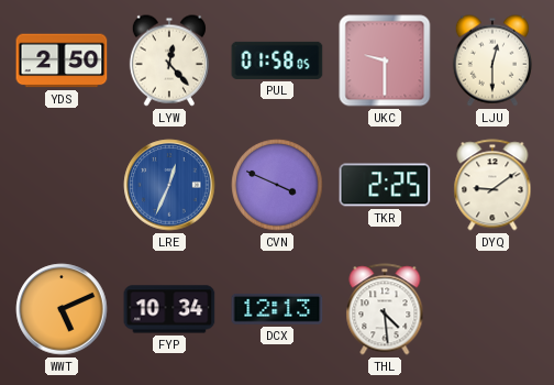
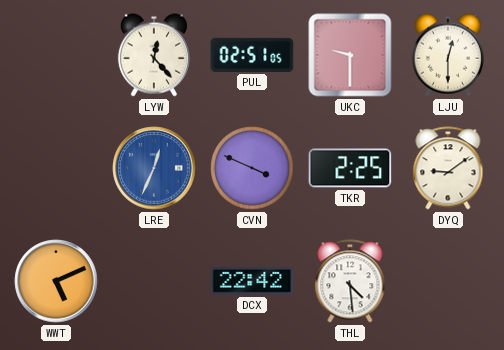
YDS: 2:50 -> none
PUL: 01:58 -> 02:51
FYP: 10:34 -> none
DCX: 12:13 -> 22:42
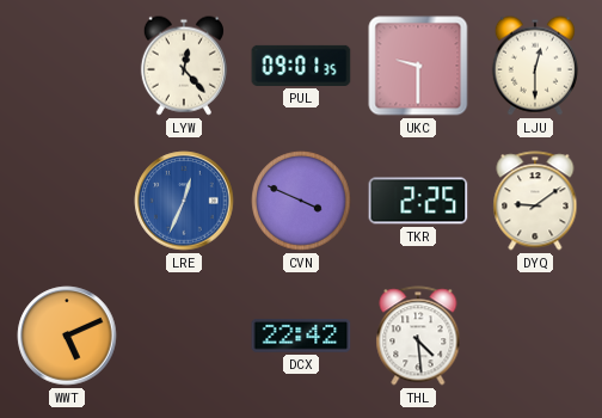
PUL: 02:51 -> 09:01
